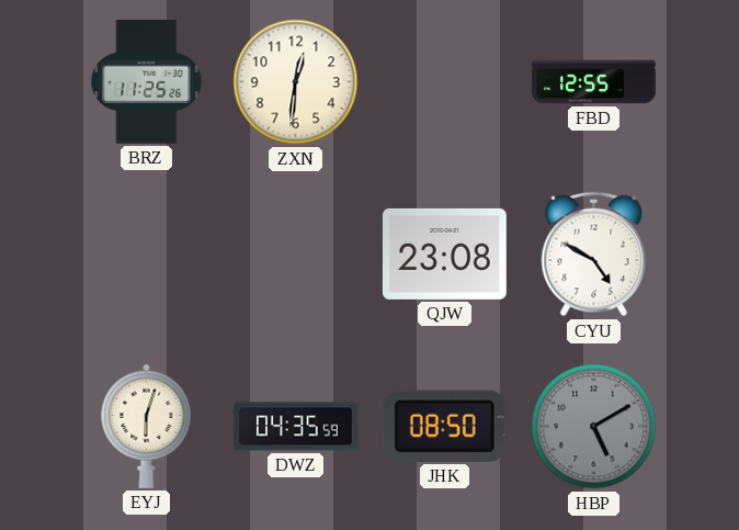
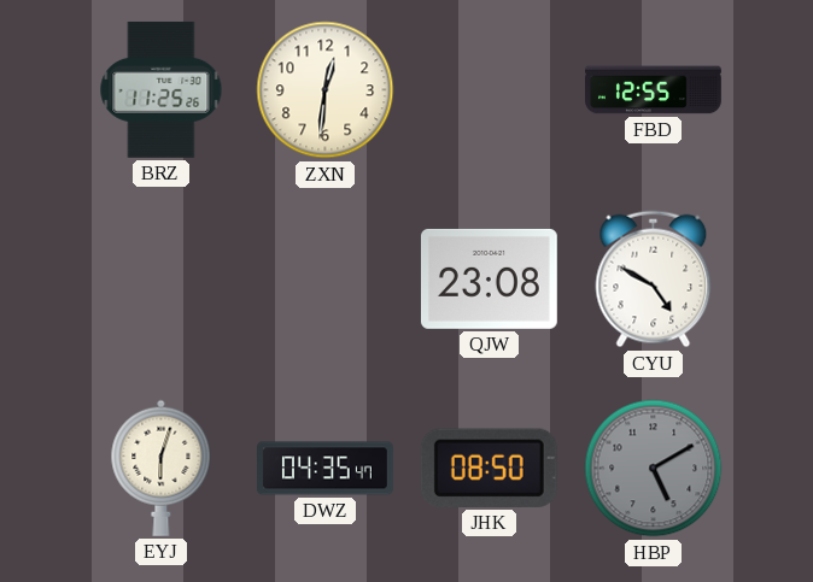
DWZ: 04:35:59 -> 04:35:47
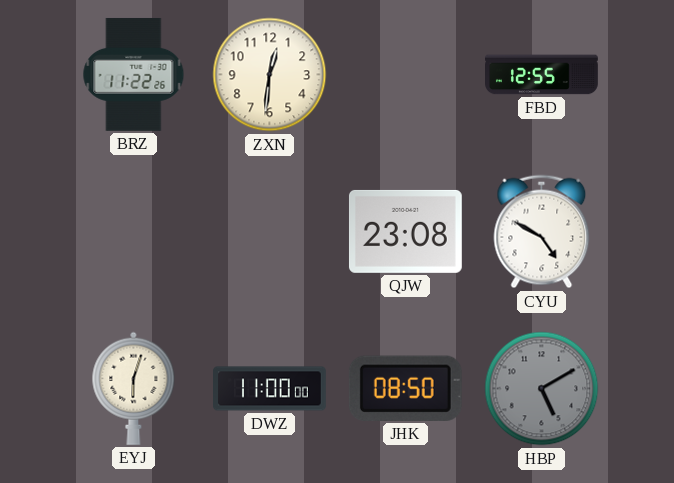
BRZ: 11:25 -> 11:22
DWZ: 04:35 -> 11:00
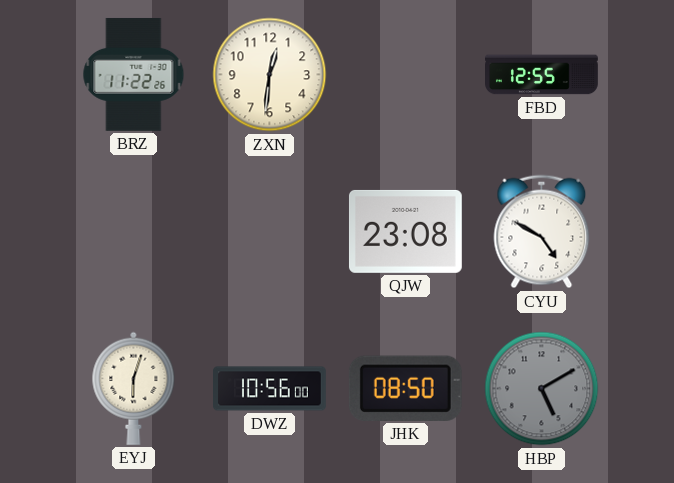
DWZ: 11:00 -> 10:56
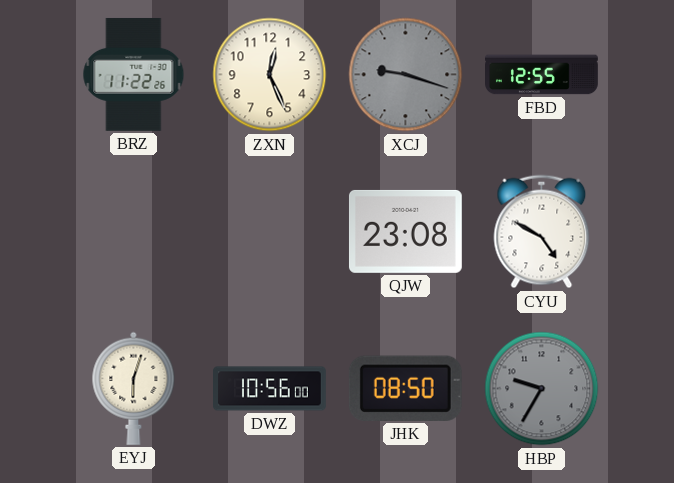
ZXN: 12:31 -> 12:26
XCJ: none -> 9:18
HBP: 5:10 -> 9:35
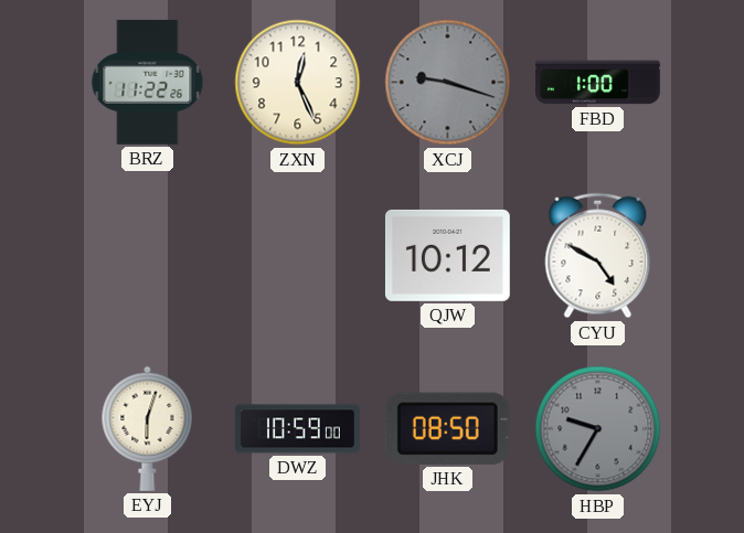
FBD: 12:55 -> 1:00
QJW: 23:08 -> 10:12
DWZ: 10:56 -> 10:59
